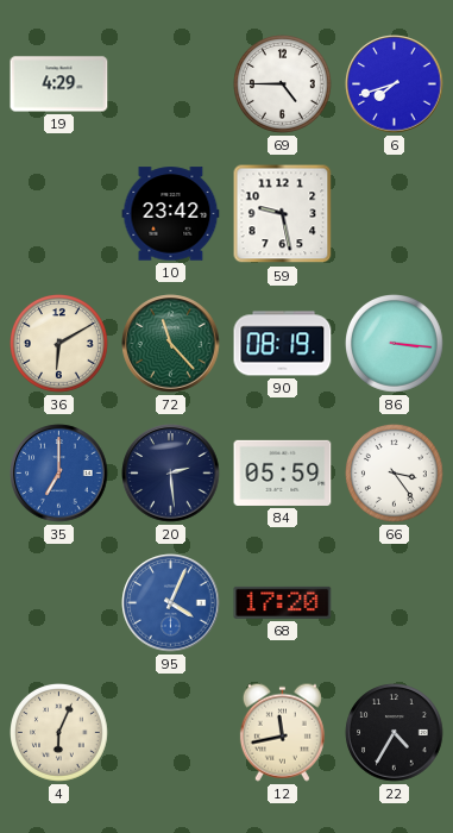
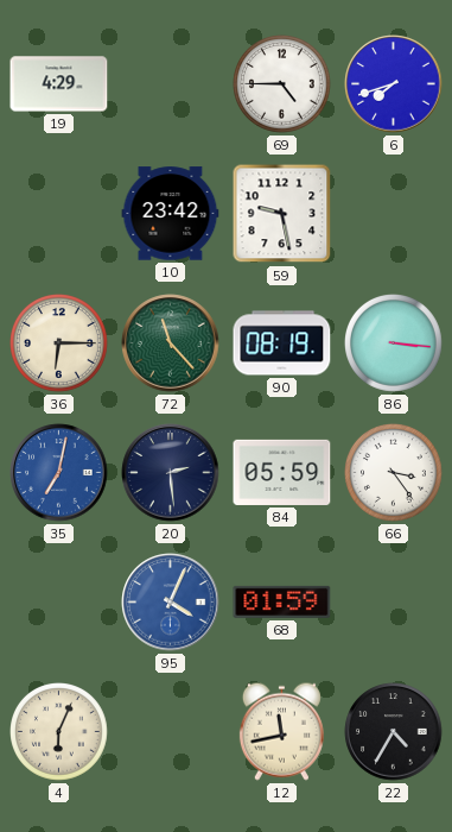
36: 6:10 -> 6:15
35: 7:00 -> 7:02
68: 17:20 -> 01:59
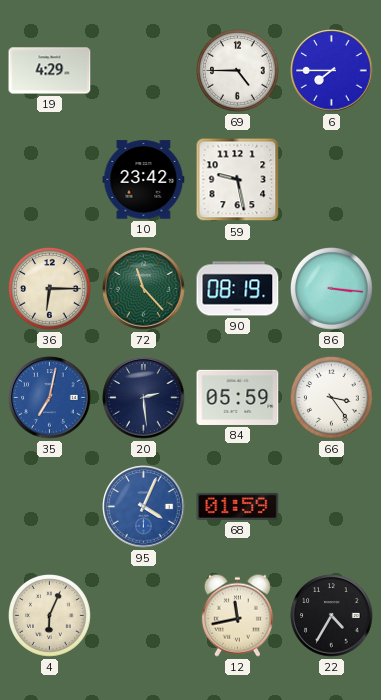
6: 7:42 -> 7:45
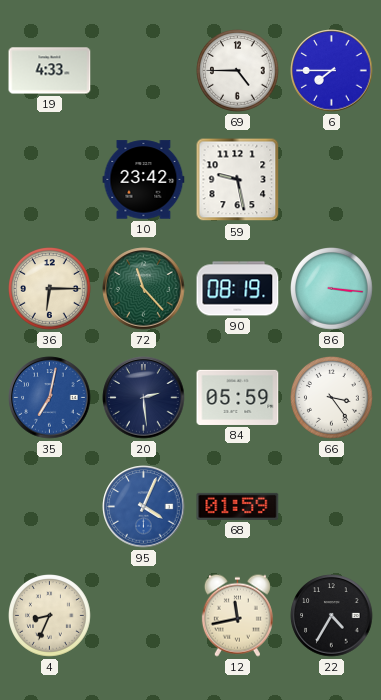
19: 4:29 -> 4:33
4: 6:04 -> 8:34
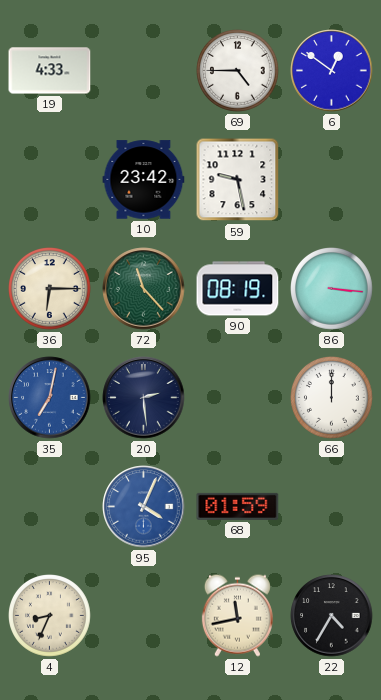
6: 7:45 -> 12:51
84: 05:59 -> none
66: 3:24 -> 12:00
